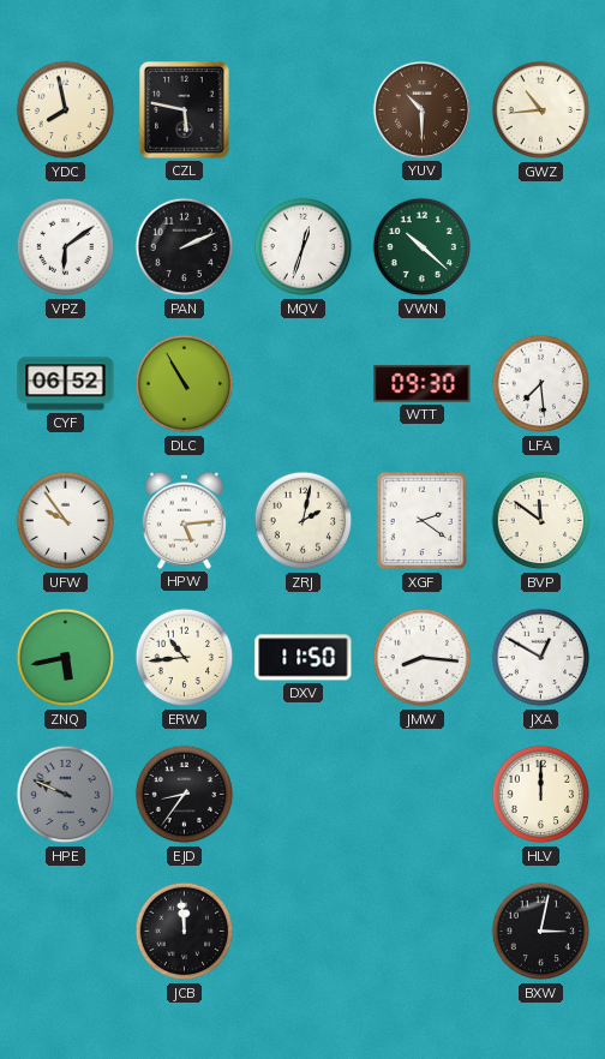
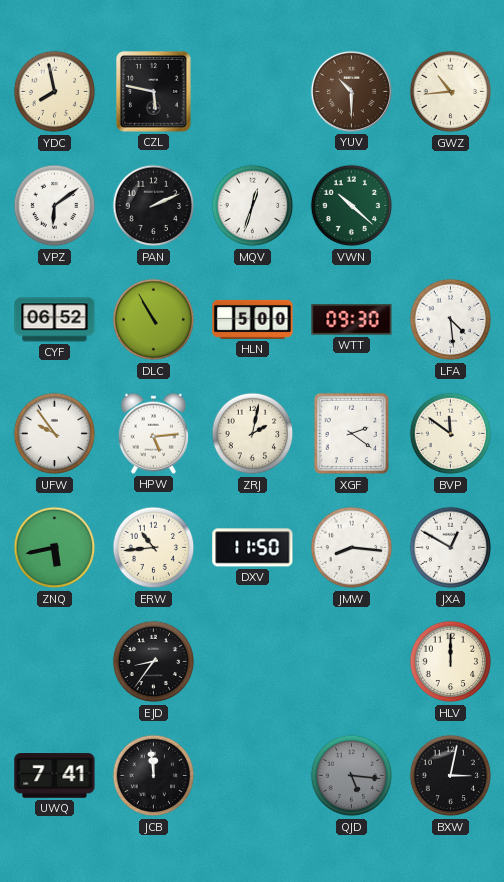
HLN: none -> 5:00
LFA: 7:29 -> 4:29
HPE: 9:49 -> none
UWQ: none -> 7:41
QJD: none -> 5:16
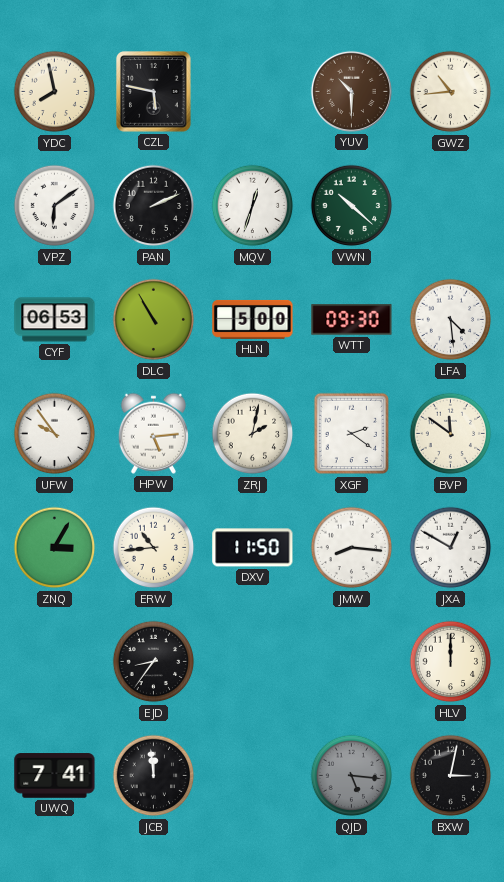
CYF: 06:52 -> 06:53
ZNQ: 5:43 -> 3:05
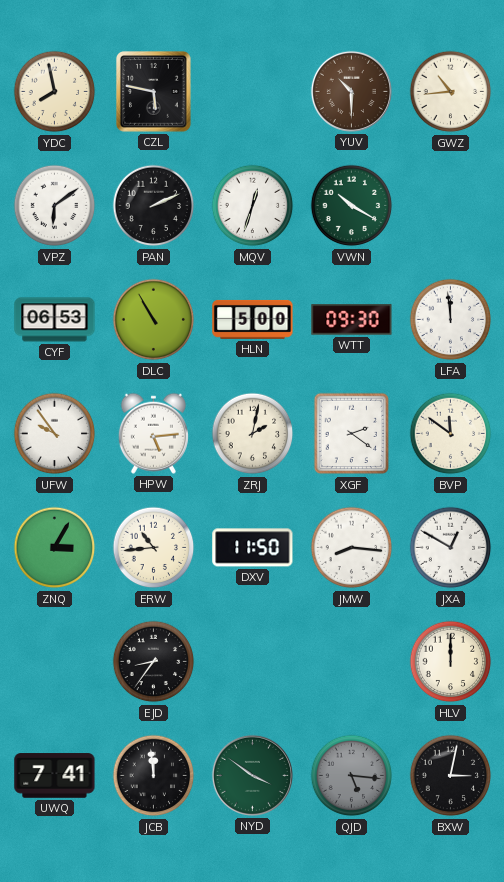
VWN: 10:22 -> 10:20
LFA: 4:29 -> 11:59
NYD: none -> 3:51
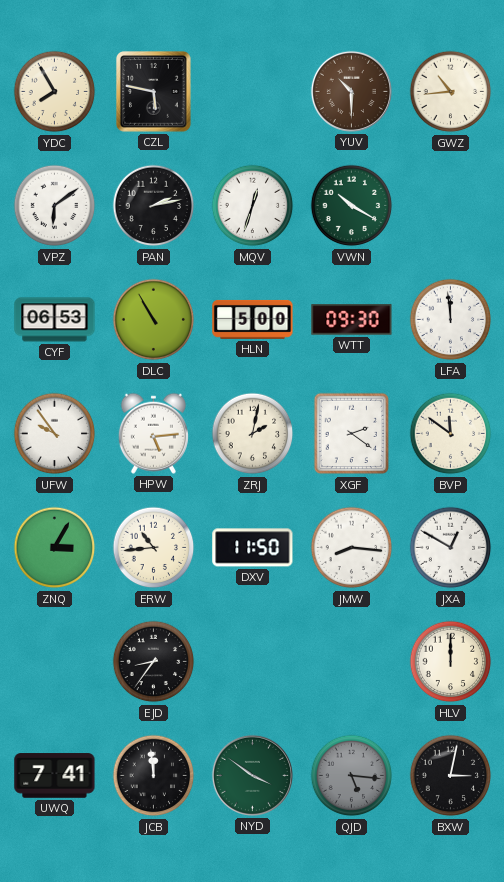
YDC: 7:58 -> 7:55
PAN: 2:11 -> 2:13
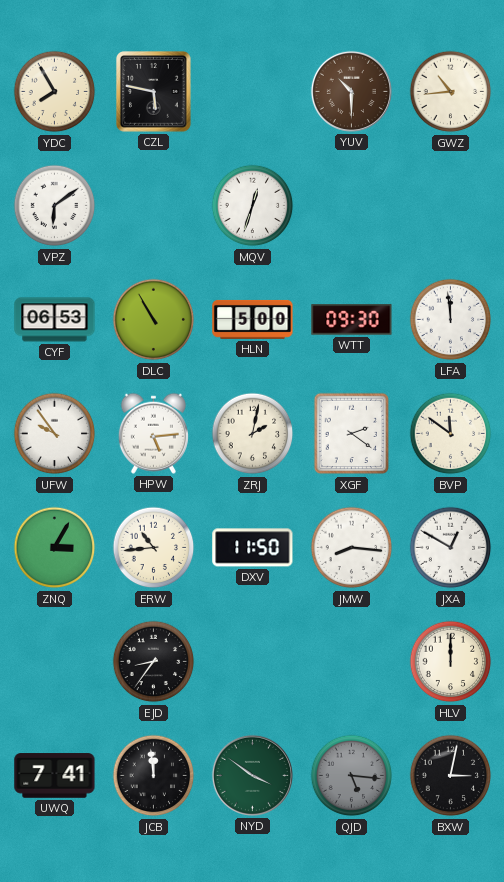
PAN: 2:13 -> none
VWN: 10:20 -> none
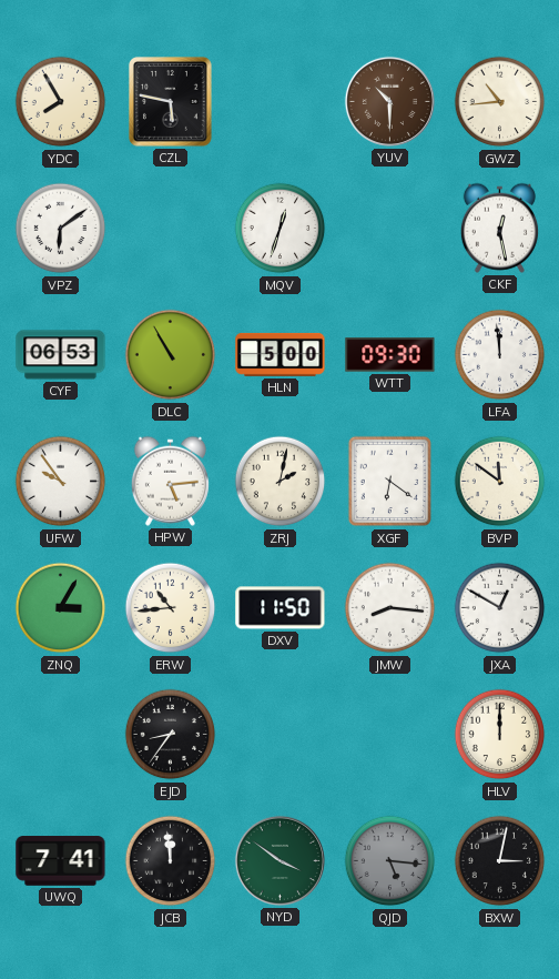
CKF: none -> 12:28
XGF: 2:21 -> 6:21
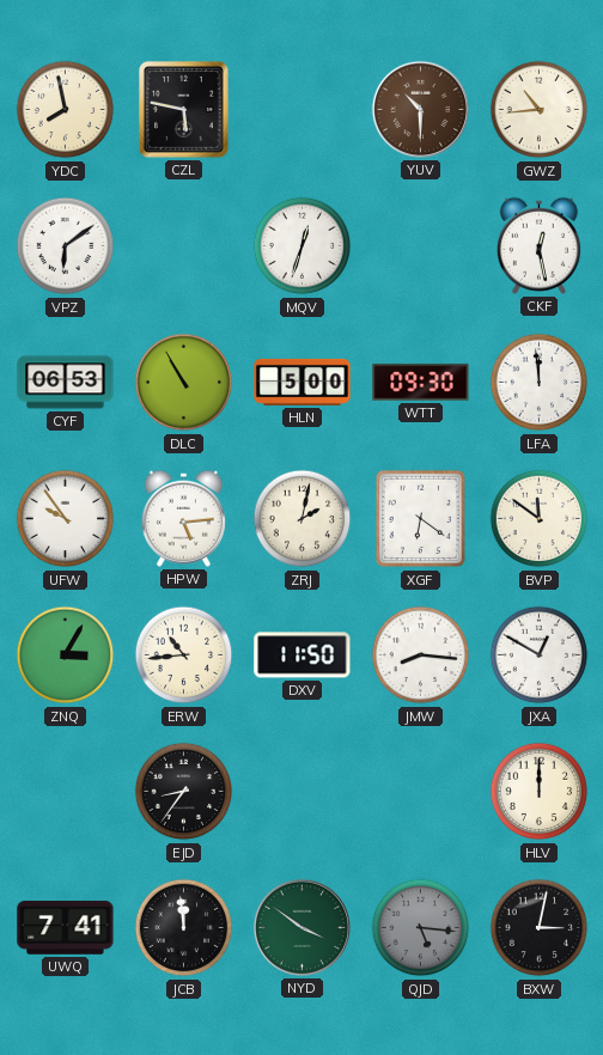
YDC: 7:55 -> 7:58
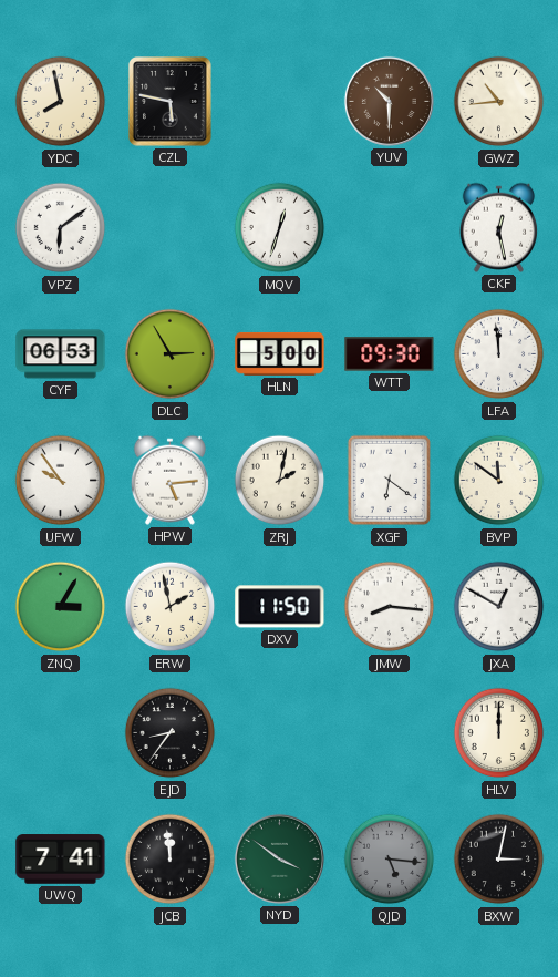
DLC: 10:55 -> 2:55
ERW: 10:44 -> 1:58
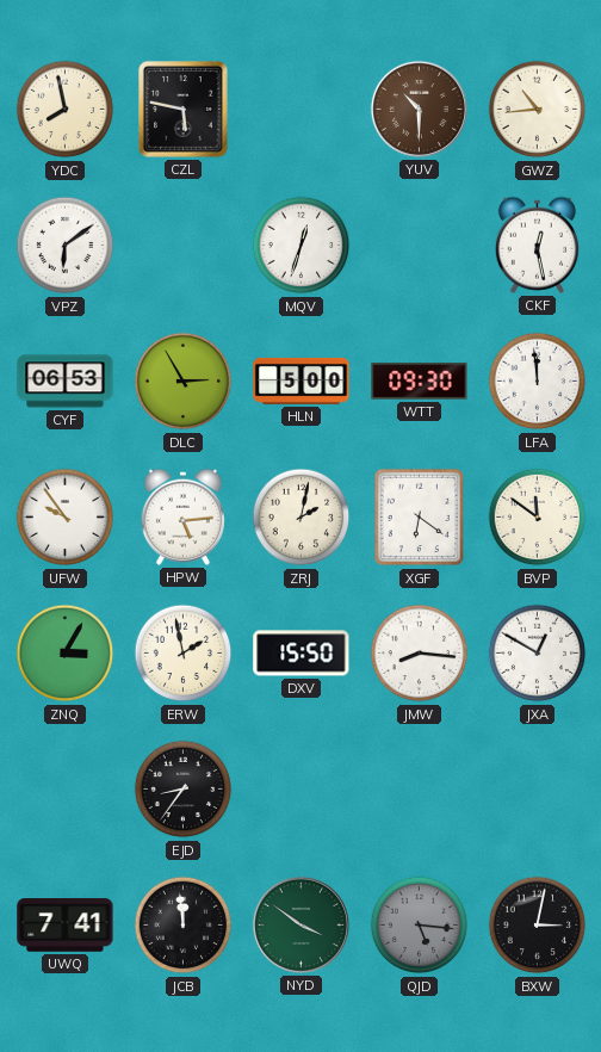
DXV: 11:50 -> 15:50
HLV: 12:00 -> none
